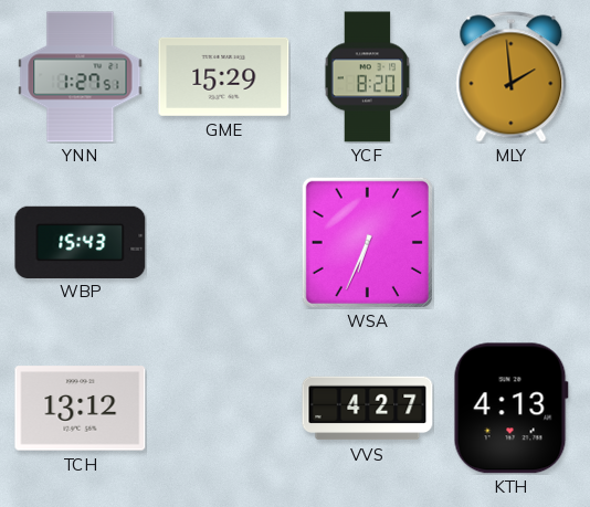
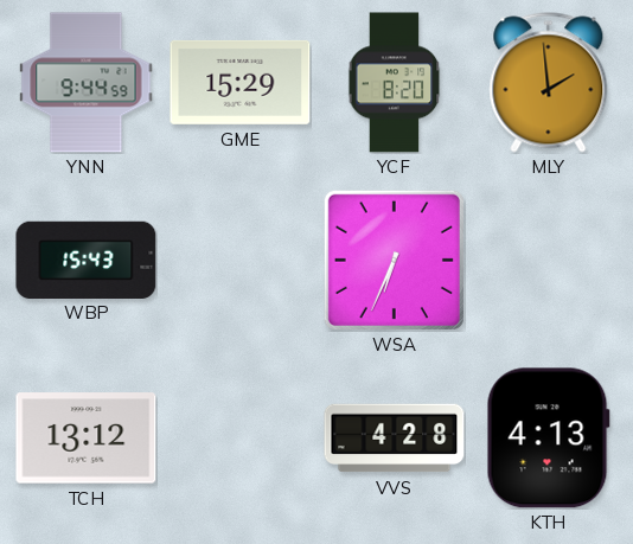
YNN: 1:27 -> 9:44
VVS: 4:27 -> 4:28
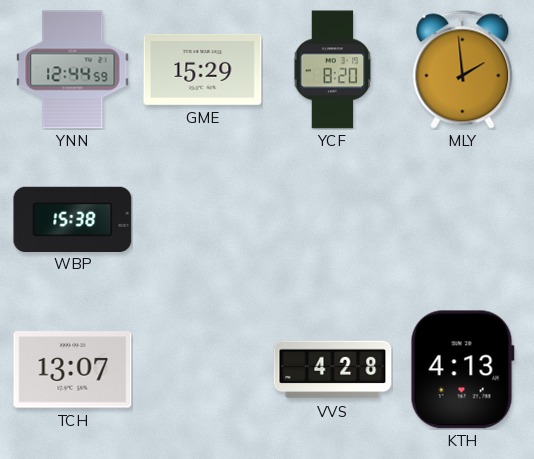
YNN: 9:44 -> 12:44
WBP: 15:43 -> 15:38
WSA: 6:34 -> none
TCH: 13:12 -> 13:07
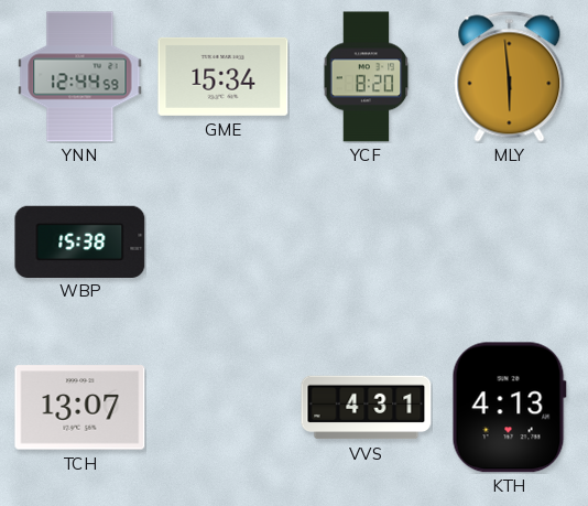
GME: 15:29 -> 15:34
MLY: 1:59 -> 5:59
VVS: 4:28 -> 4:31
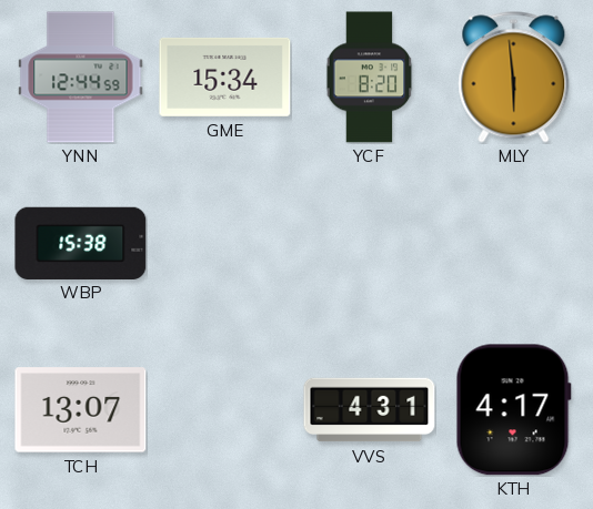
KTH: 4:13 -> 4:17
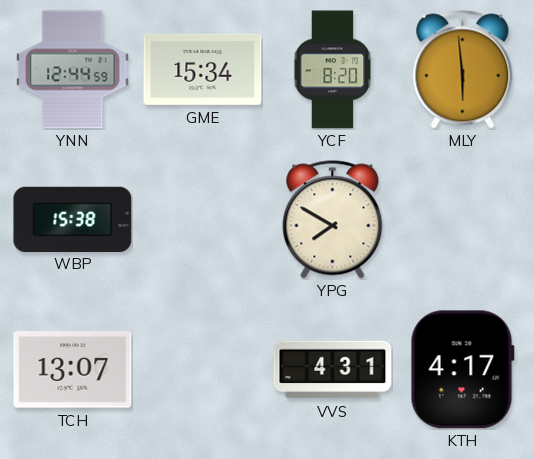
YPG: none -> 7:50
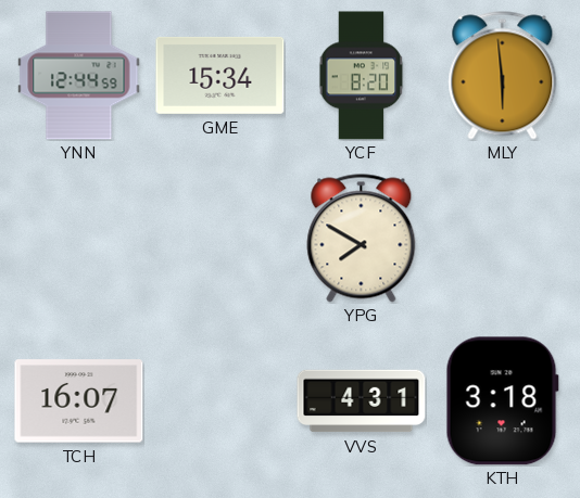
WBP: 15:38 -> none
TCH: 13:07 -> 16:07
KTH: 4:17 -> 3:18
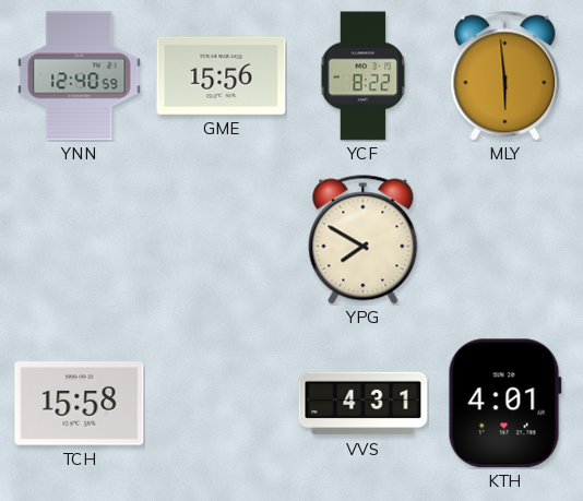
YNN: 12:44 -> 12:40
GME: 15:34 -> 15:56
YCF: 8:20 -> 8:22
TCH: 16:07 -> 15:58
KTH: 3:18 -> 4:01
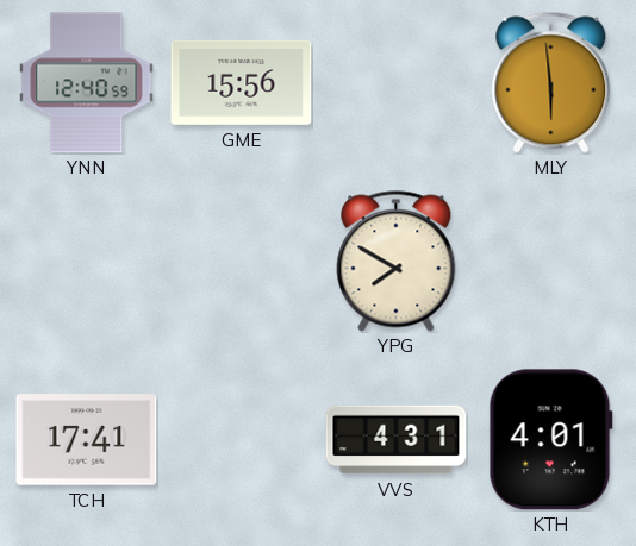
YCF: 8:22 -> none
TCH: 15:58 -> 17:41
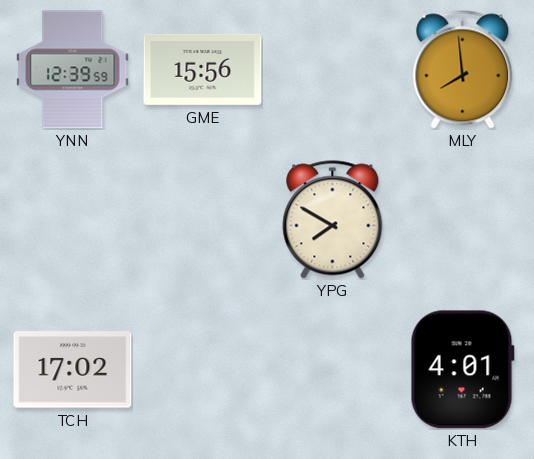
YNN: 12:40 -> 12:39
MLY: 5:59 -> 7:59
TCH: 17:41 -> 17:02
VVS: 4:31 -> none
